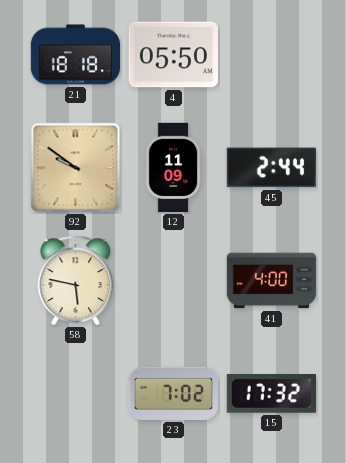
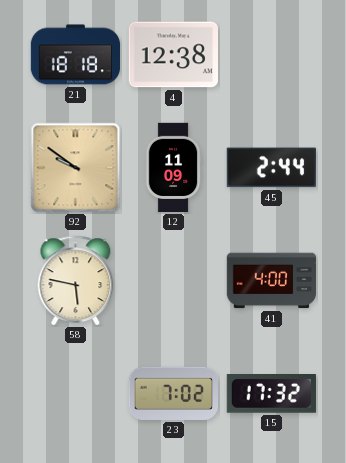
4: 05:50 -> 12:38
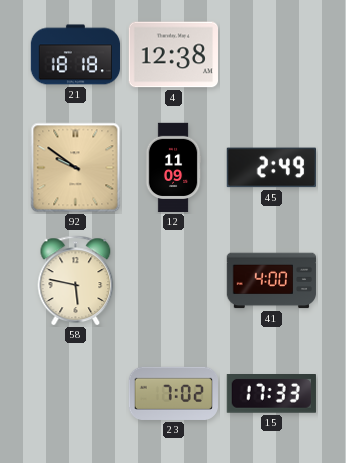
45: 2:44 -> 2:49
15: 17:32 -> 17:33
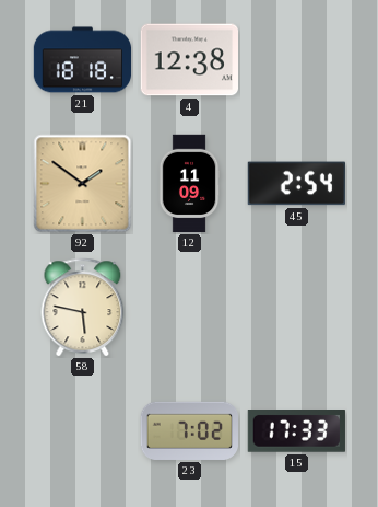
92: 9:51 -> 1:51
45: 2:49 -> 2:54
41: 4:00 -> none
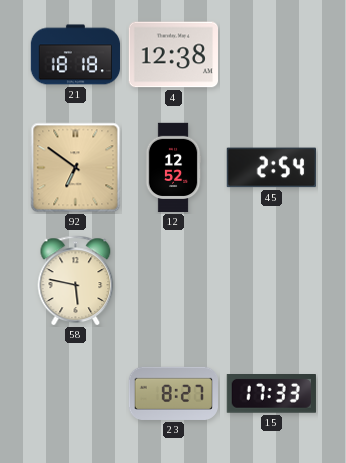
92: 1:51 -> 6:51
12: 11:09 -> 12:52
23: 7:02 -> 8:27
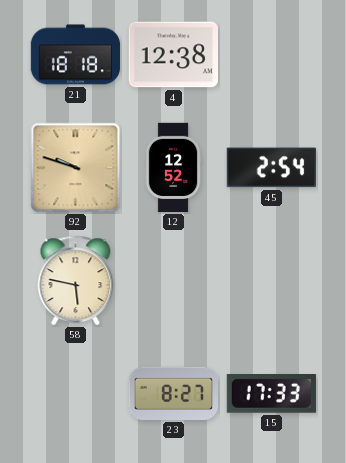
92: 6:51 -> 9:48
